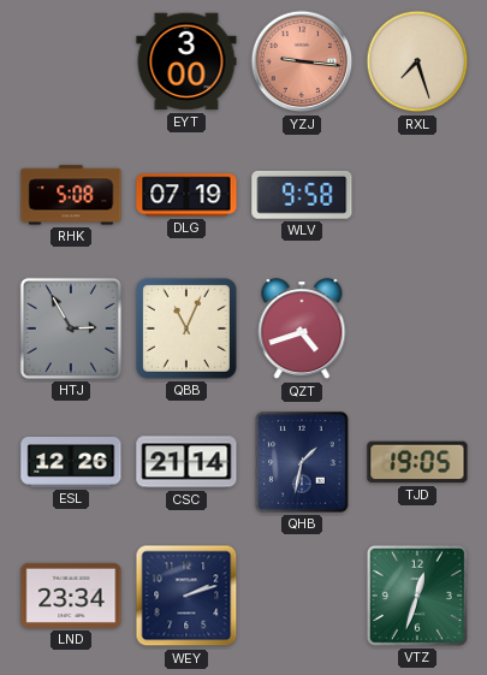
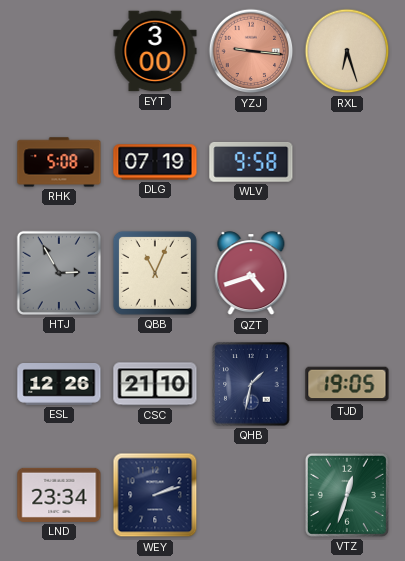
RXL: 7:27 -> 6:27
CSC: 21:14 -> 21:10
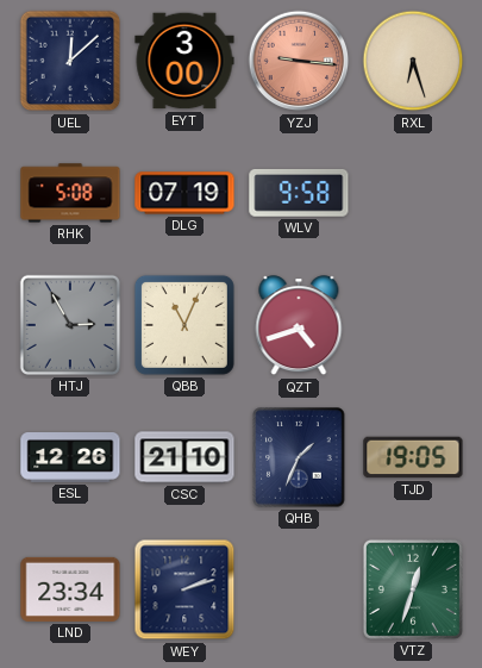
UEL: none -> 12:08
QHB: 1:32 -> 1:34
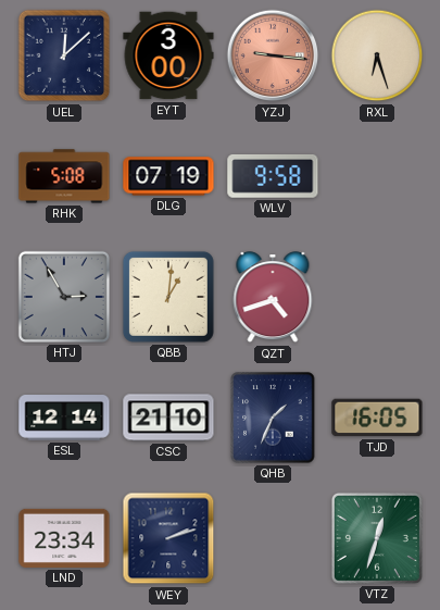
QBB: 11:04 -> 1:01
ESL: 12:26 -> 12:14
TJD: 19:05 -> 16:05
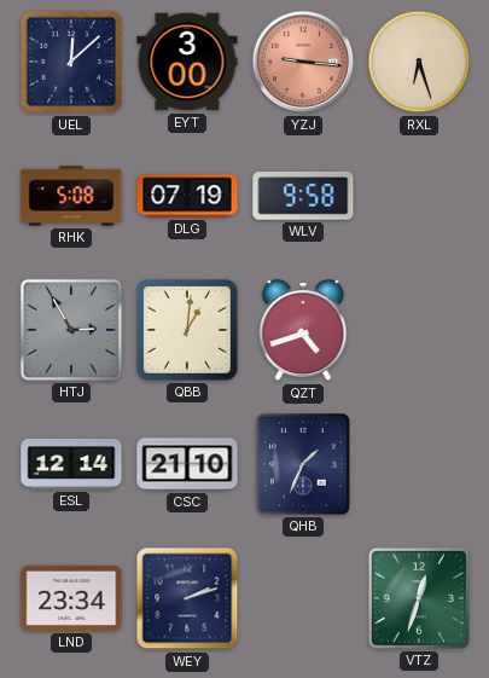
TJD: 16:05 -> none
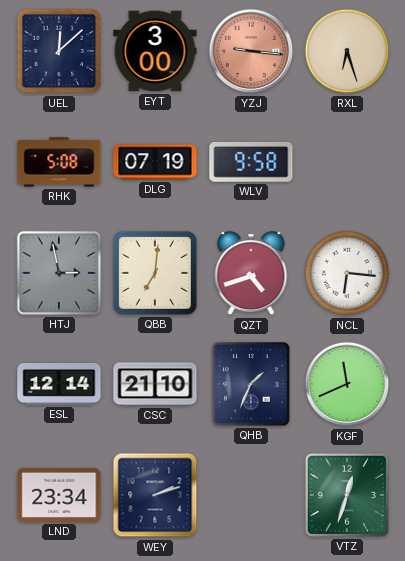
HTJ: 2:55 -> 2:58
QBB: 1:01 -> 7:01
NCL: none -> 6:16
KGF: none -> 11:41
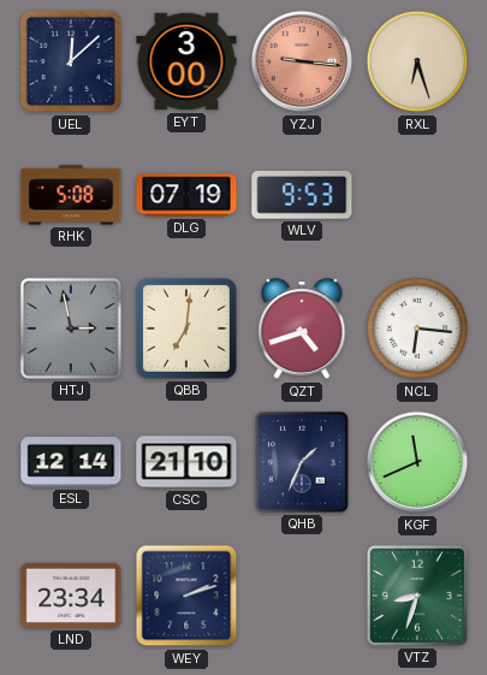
WLV: 9:58 -> 9:53
VTZ: 12:33 -> 8:33
